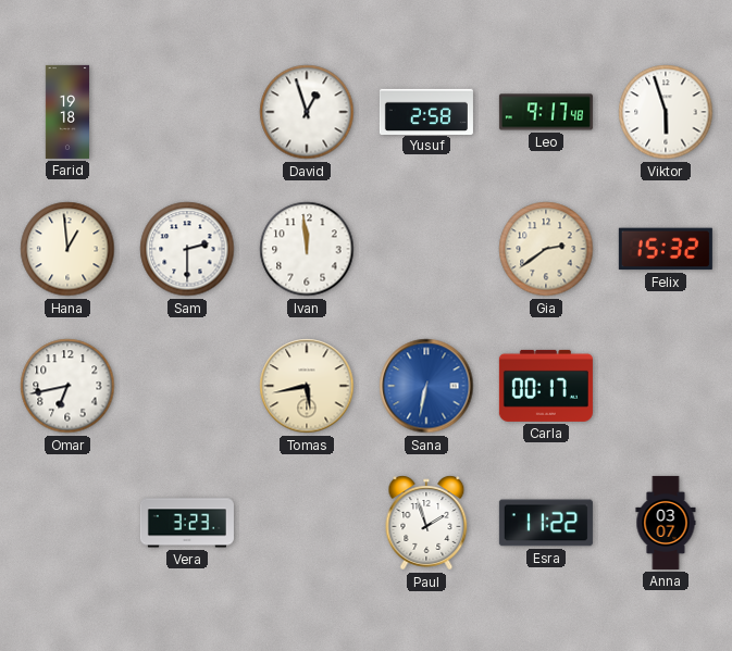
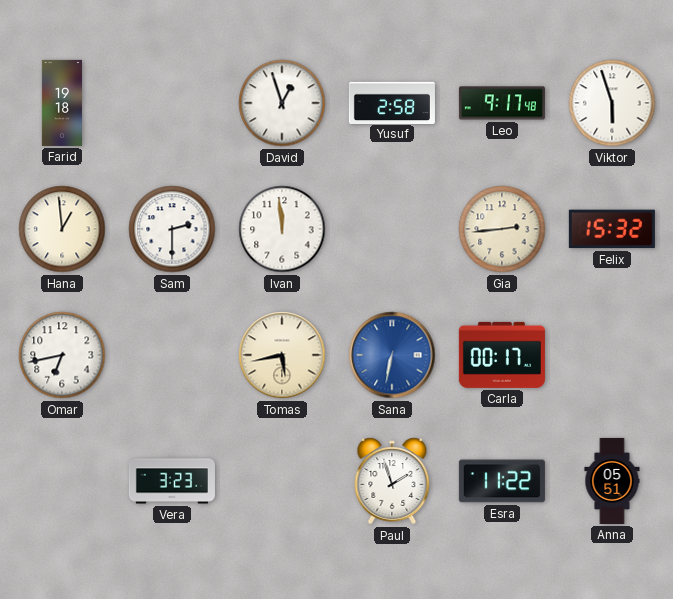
Gia: 2:39 -> 2:44
Anna: 03:07 -> 05:51
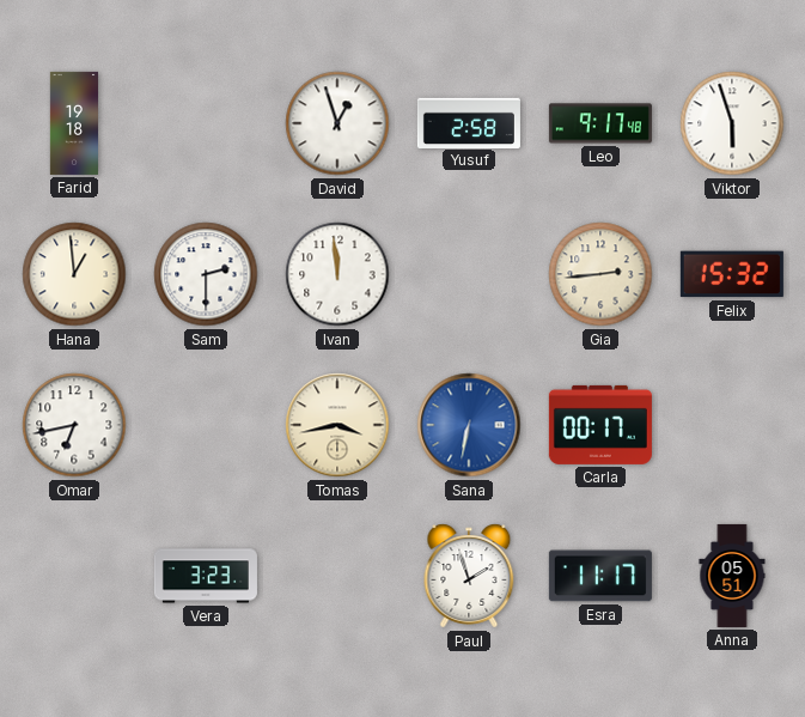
Tomas: 5:43 -> 3:43
Esra: 11:22 -> 11:17
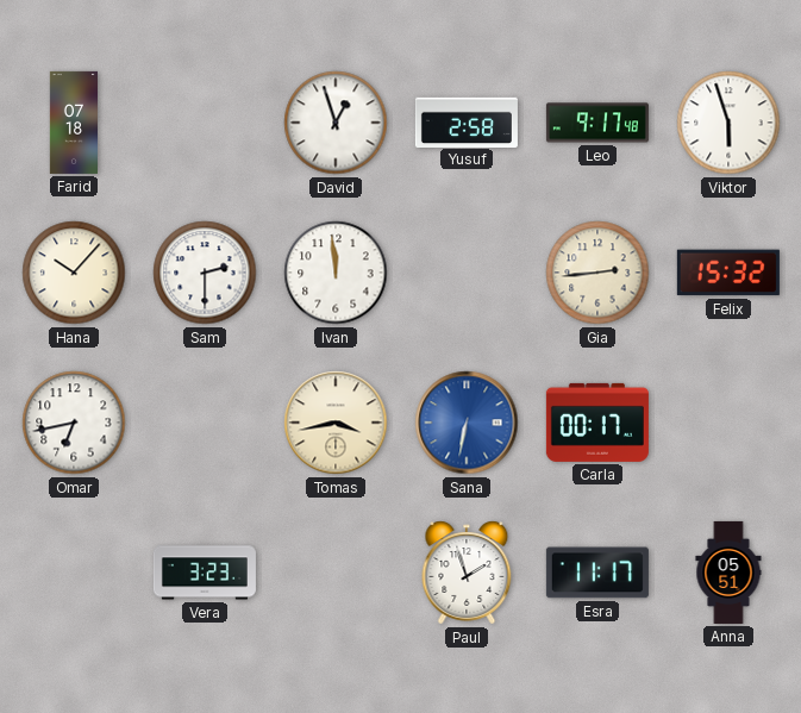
Farid: 19:18 -> 07:18
Hana: 12:59 -> 10:07
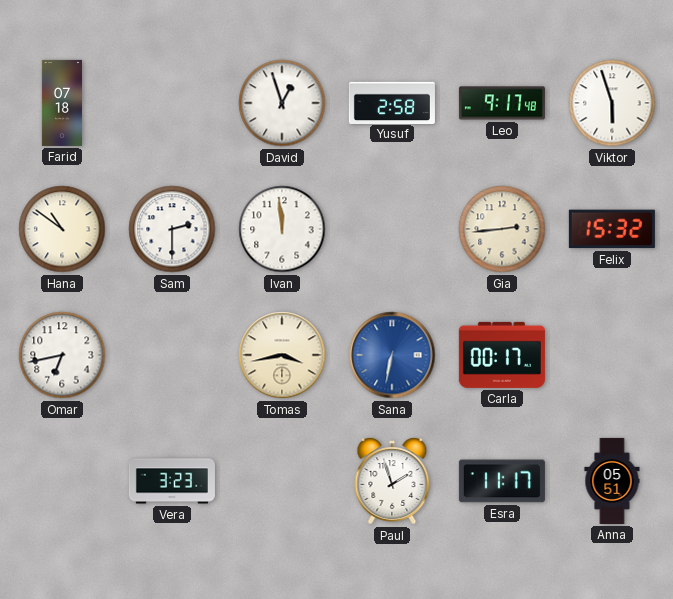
Hana: 10:07 -> 10:51
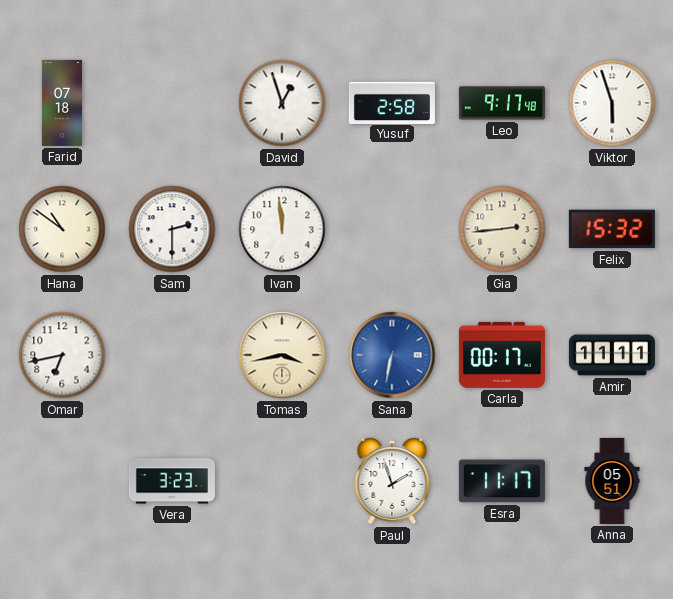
Amir: none -> 11:11
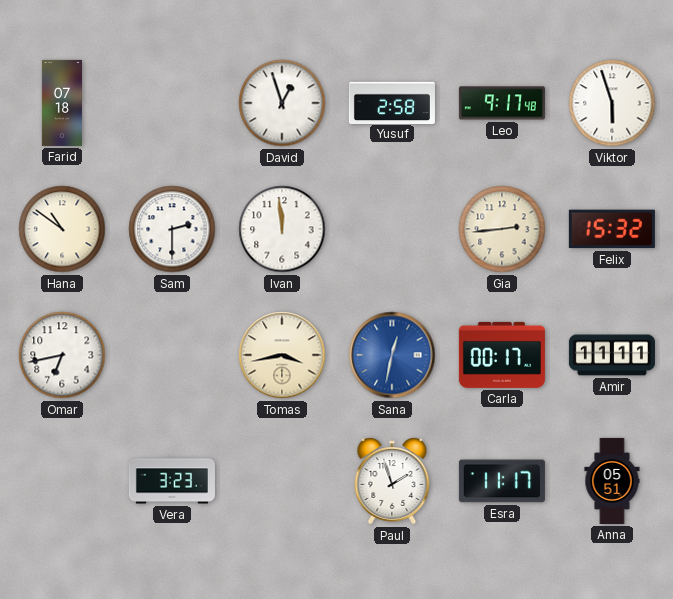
Sana: 6:32 -> 12:32
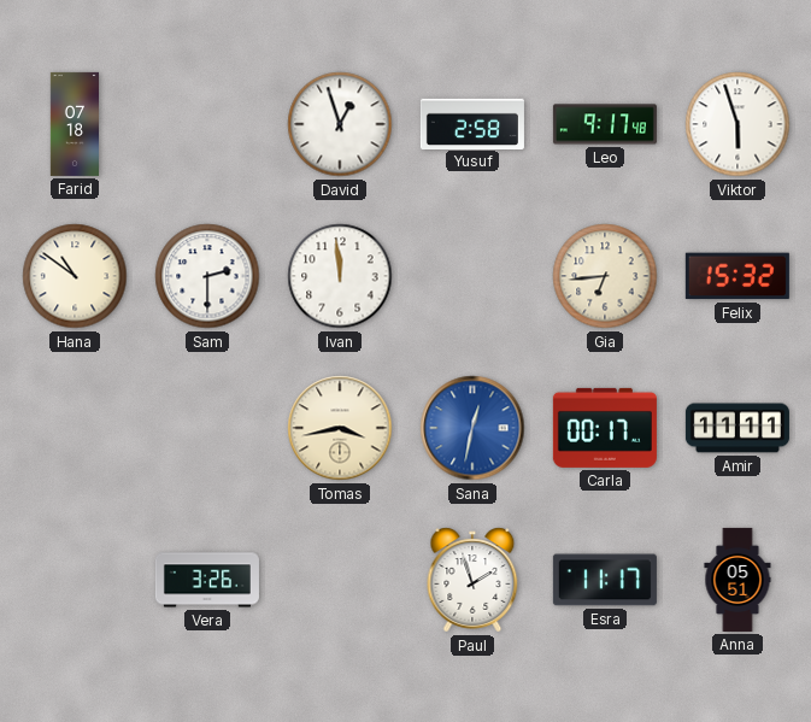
Gia: 2:44 -> 6:44
Omar: 6:43 -> none
Vera: 3:23 -> 3:26
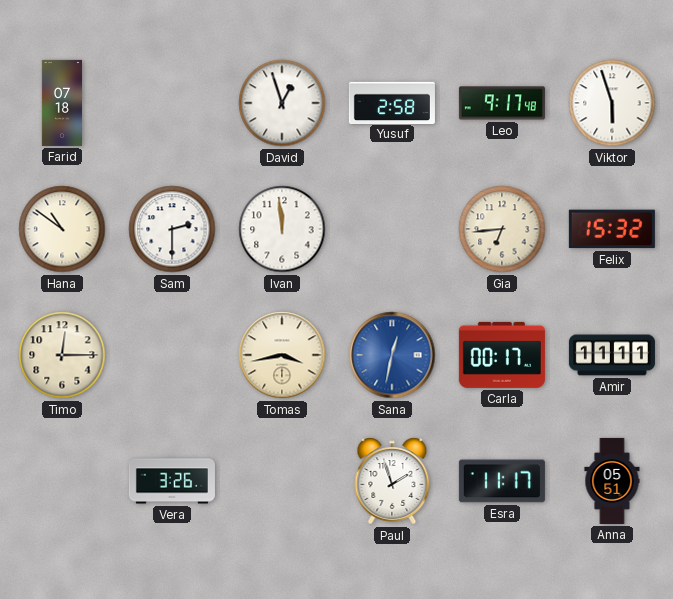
Timo: none -> 12:15
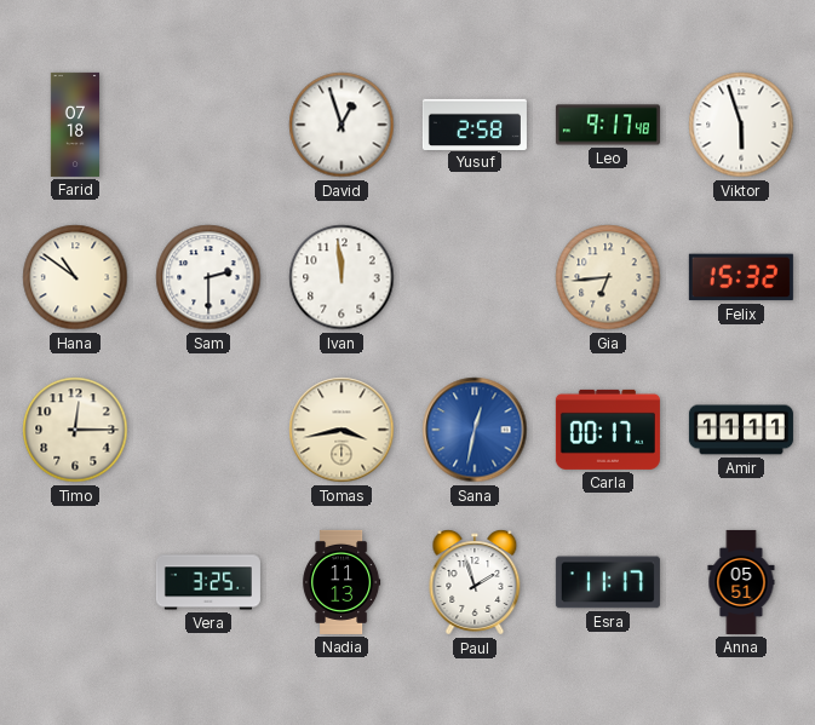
Vera: 3:26 -> 3:25
Nadia: none -> 11:13
